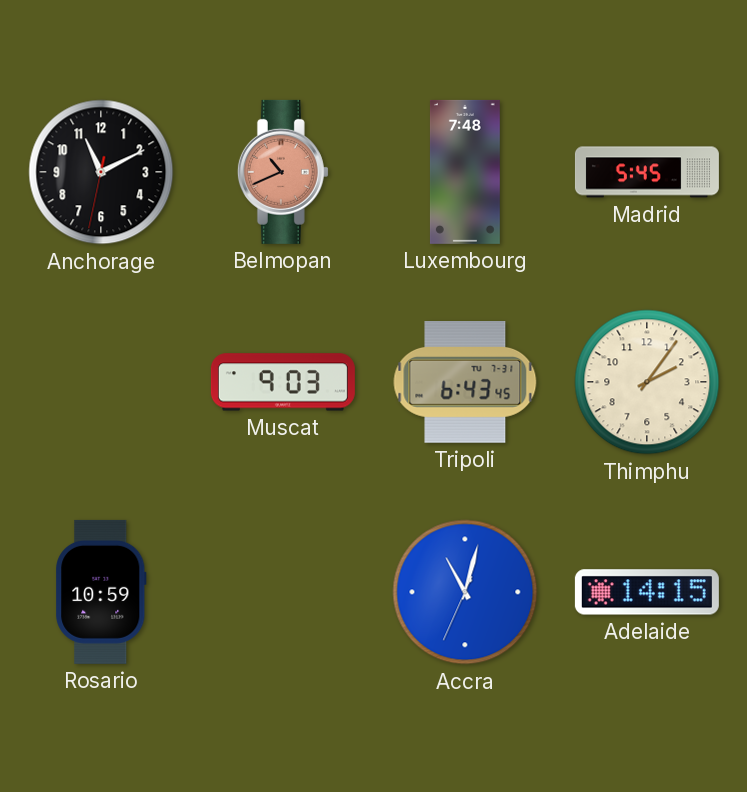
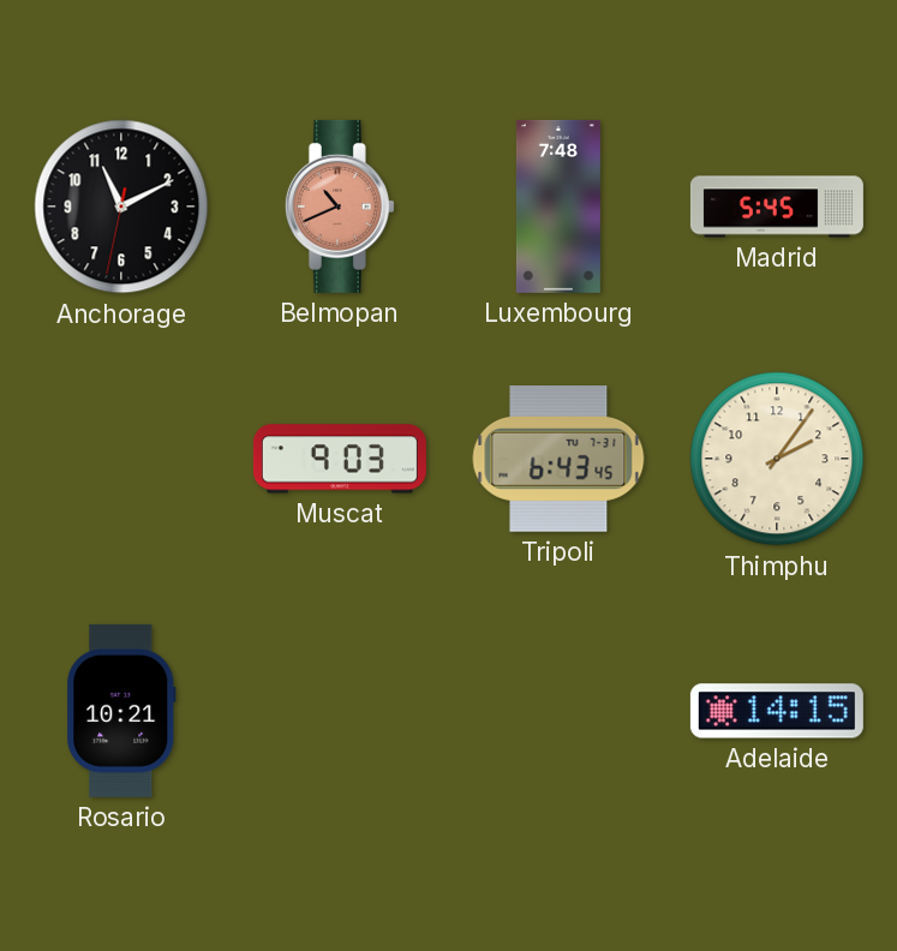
Rosario: 10:59 -> 10:21
Accra: 11:02 -> none
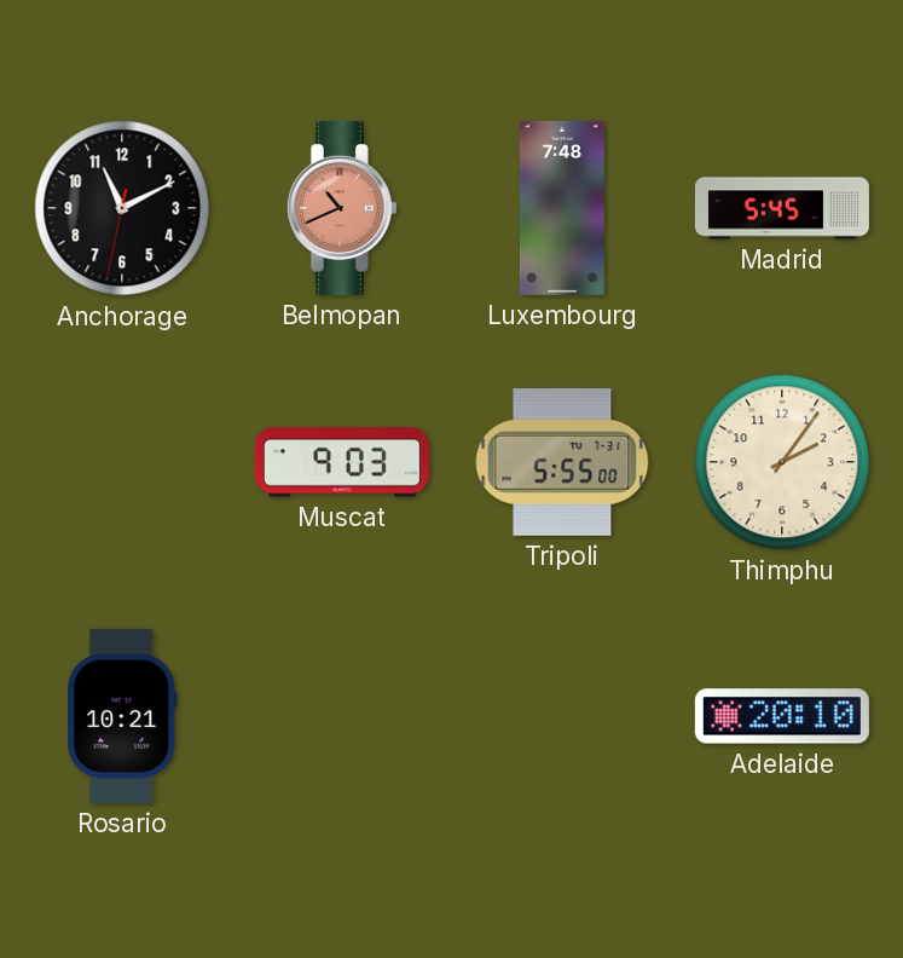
Tripoli: 6:43 -> 5:55
Adelaide: 14:15 -> 20:10
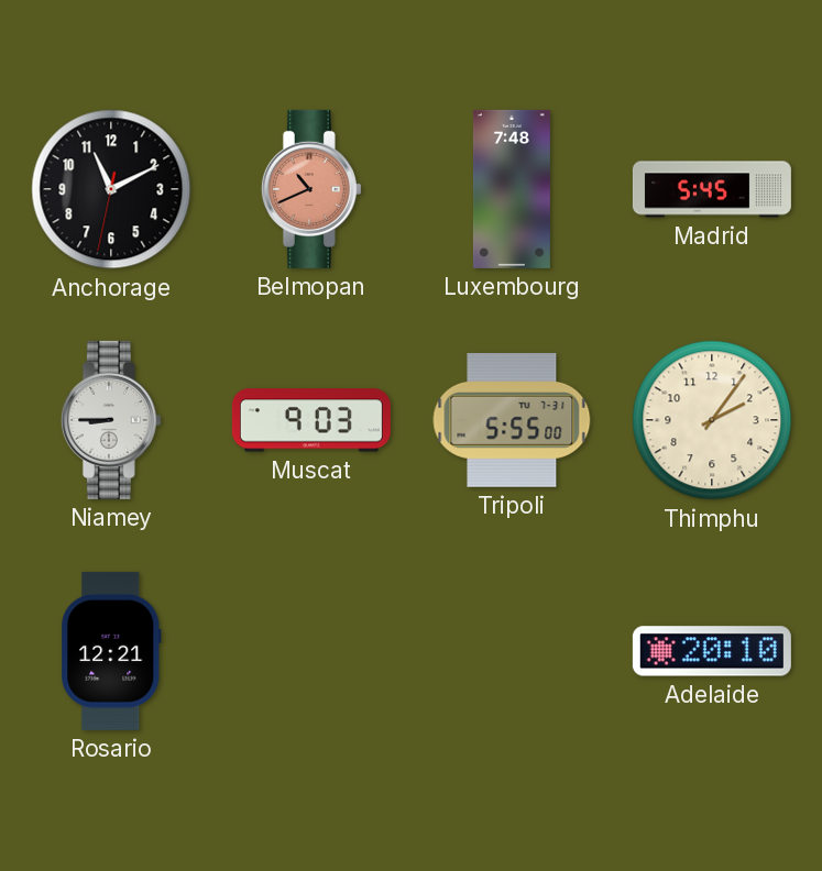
Niamey: none -> 8:45
Rosario: 10:21 -> 12:21
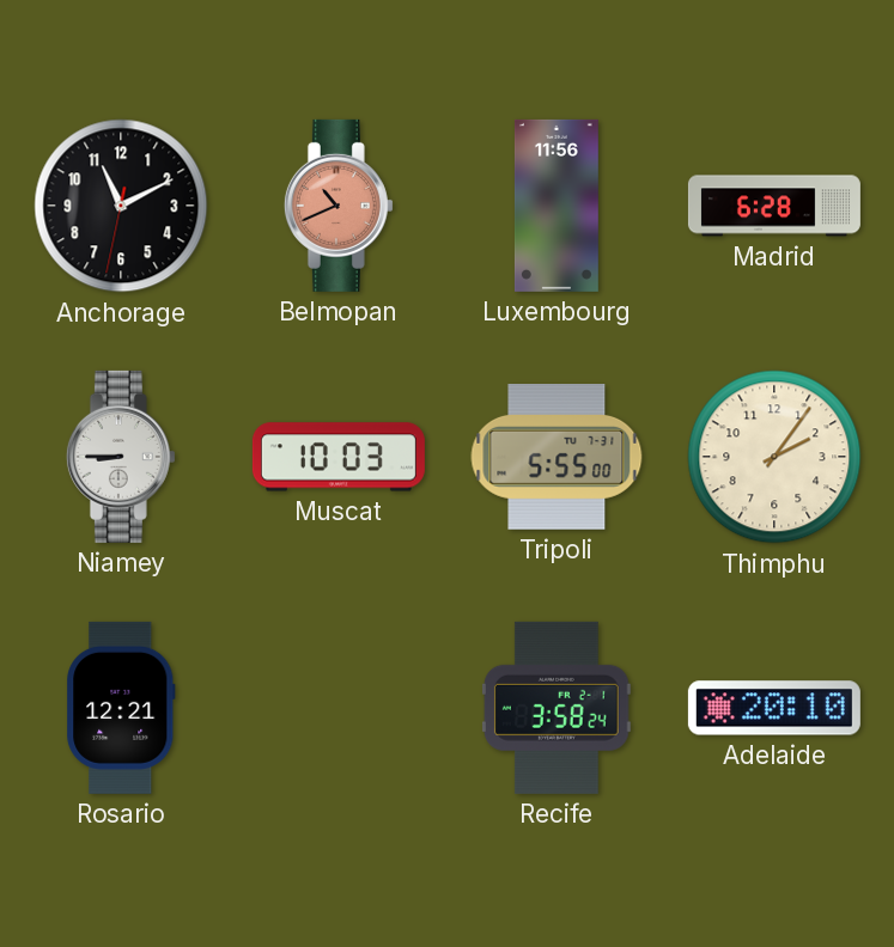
Luxembourg: 7:48 -> 11:56
Madrid: 5:45 -> 6:28
Muscat: 9:03 -> 10:03
Recife: none -> 3:58
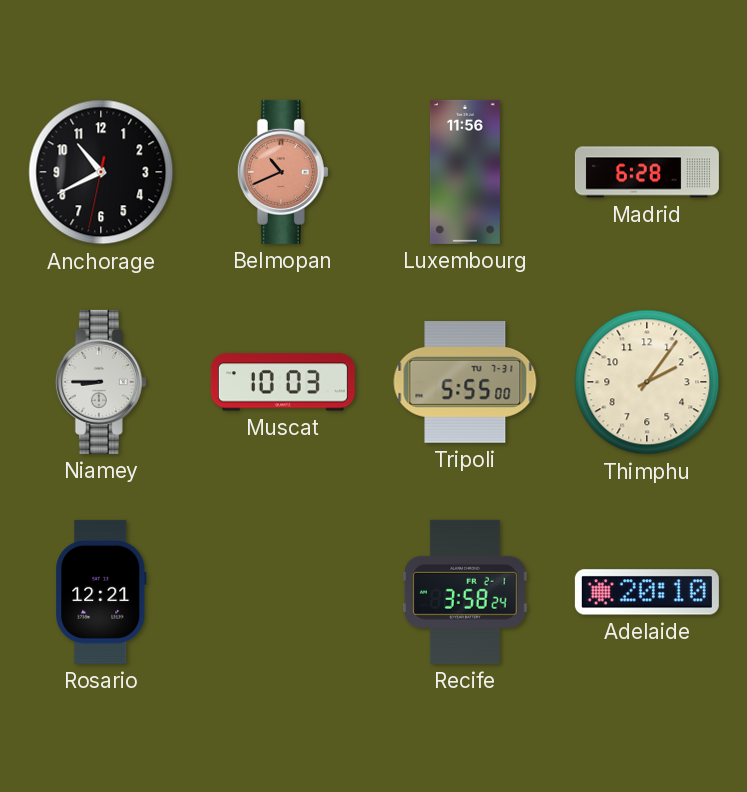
Anchorage: 11:10 -> 10:40
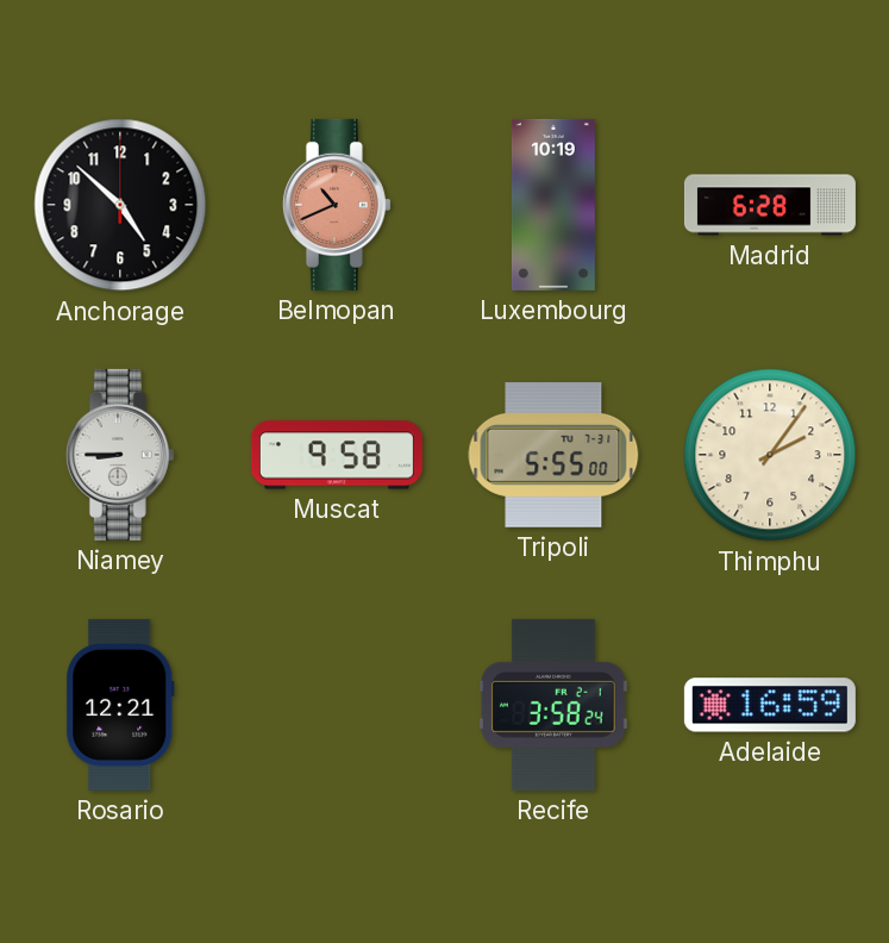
Anchorage: 10:40 -> 4:52
Luxembourg: 11:56 -> 10:19
Muscat: 10:03 -> 9:58
Adelaide: 20:10 -> 16:59
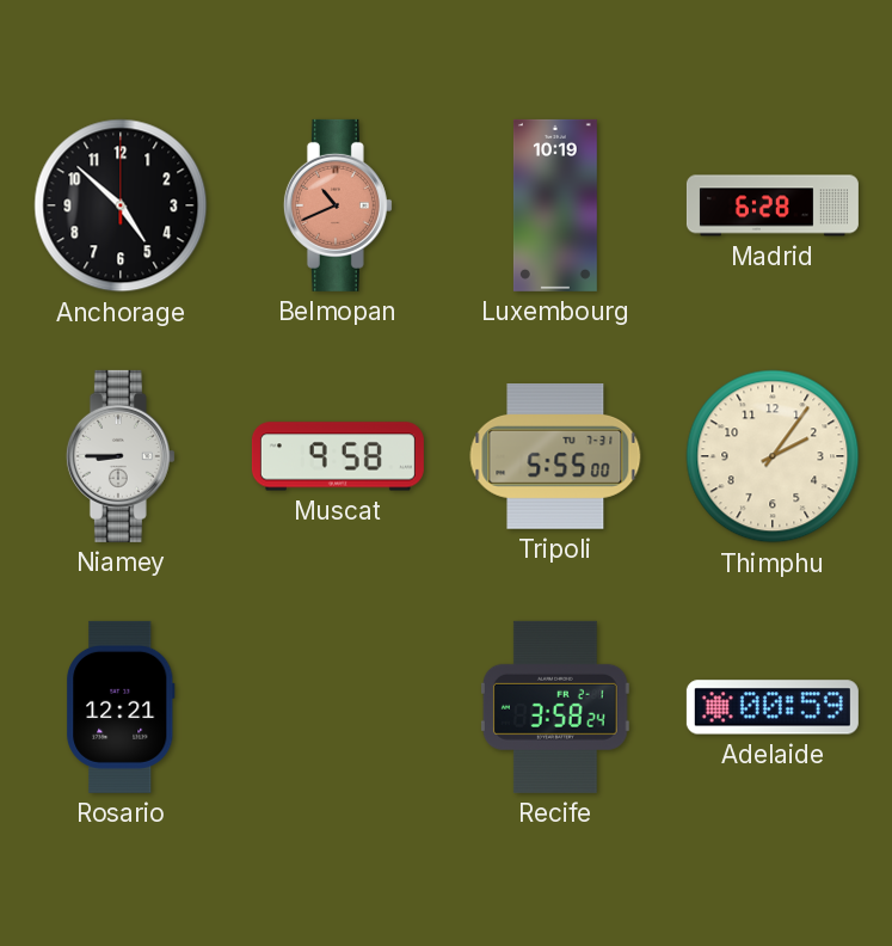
Adelaide: 16:59 -> 00:59
